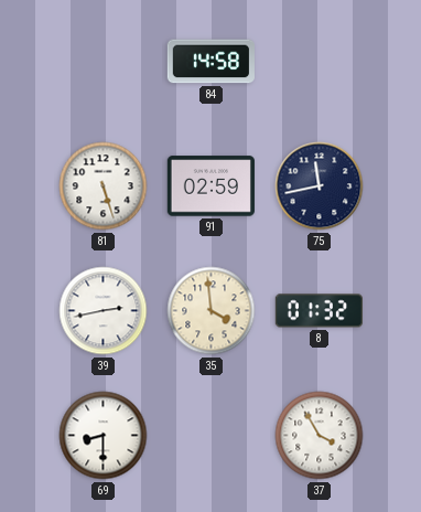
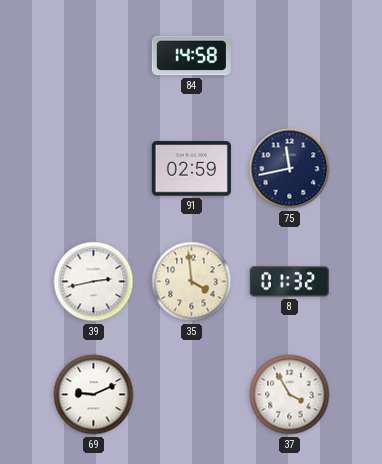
81: 5:27 -> none
69: 8:30 -> 9:11
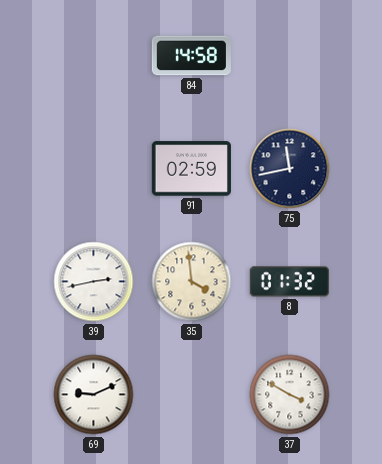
37: 3:55 -> 3:50
